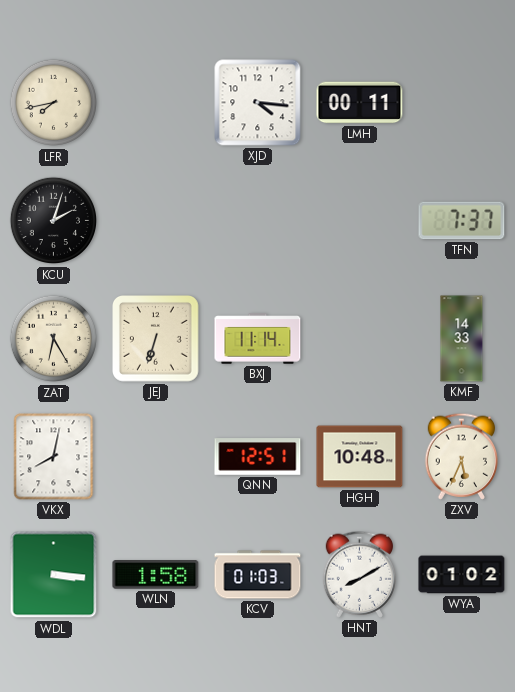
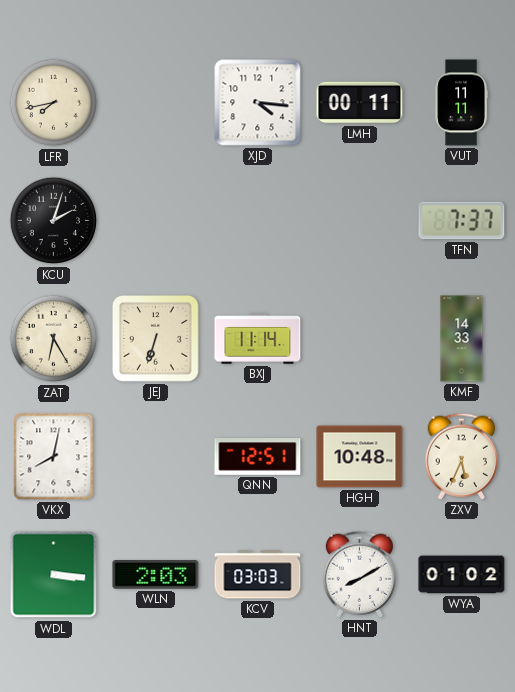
VUT: none -> 11:11
WLN: 1:58 -> 2:03
KCV: 01:03 -> 03:03
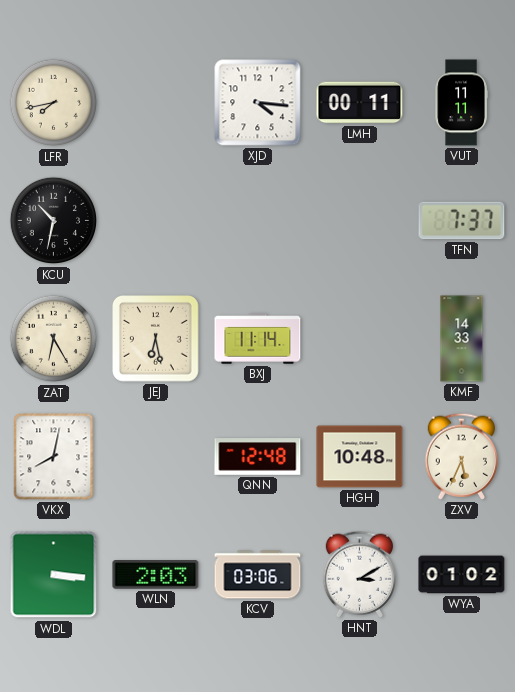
KCU: 2:03 -> 10:32
JEJ: 6:33 -> 6:28
QNN: 12:51 -> 12:48
KCV: 03:03 -> 03:06
HNT: 8:10 -> 3:10
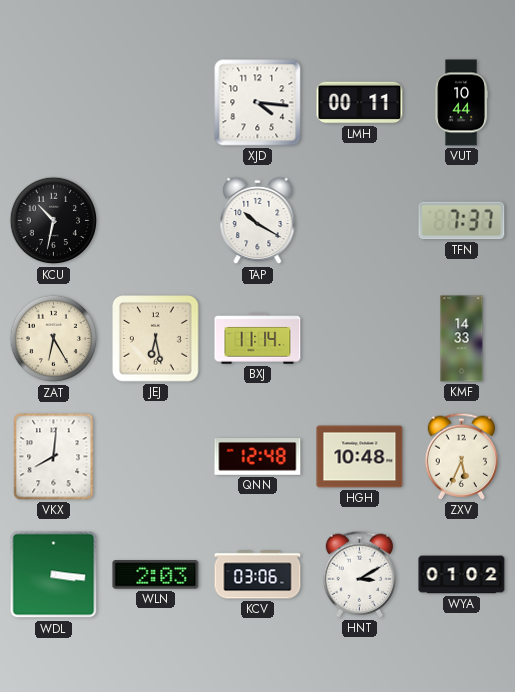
LFR: 7:43 -> none
VUT: 11:11 -> 10:44
TAP: none -> 10:20
VKX: 8:02 -> 8:01
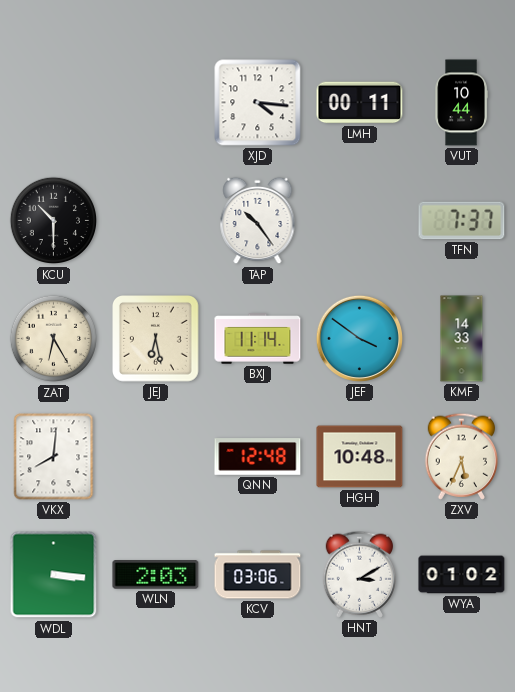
KCU: 10:32 -> 10:30
TAP: 10:20 -> 10:24
JEF: none -> 3:51
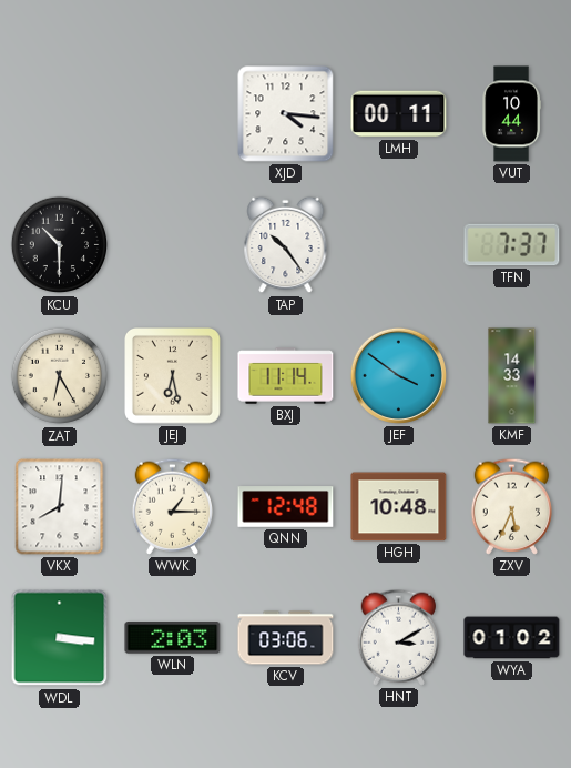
WWK: none -> 1:15
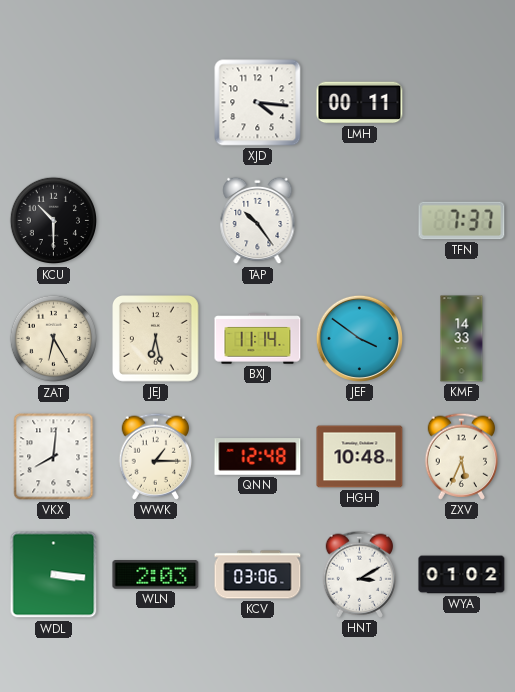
VUT: 10:44 -> none
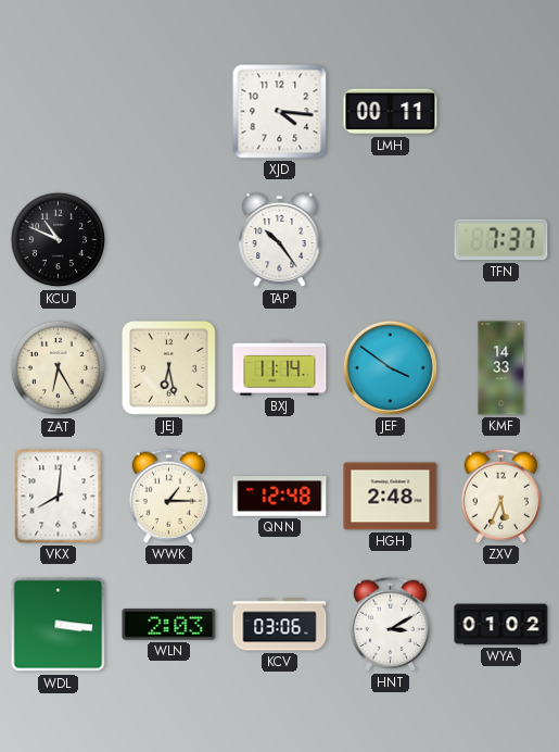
KCU: 10:30 -> 10:49
HGH: 10:48 -> 2:48
